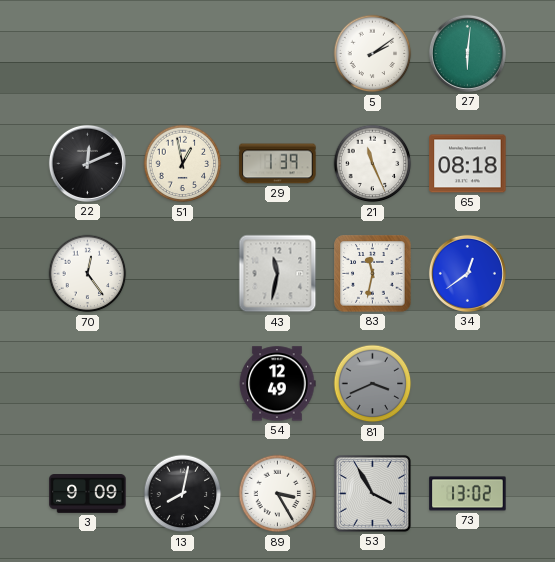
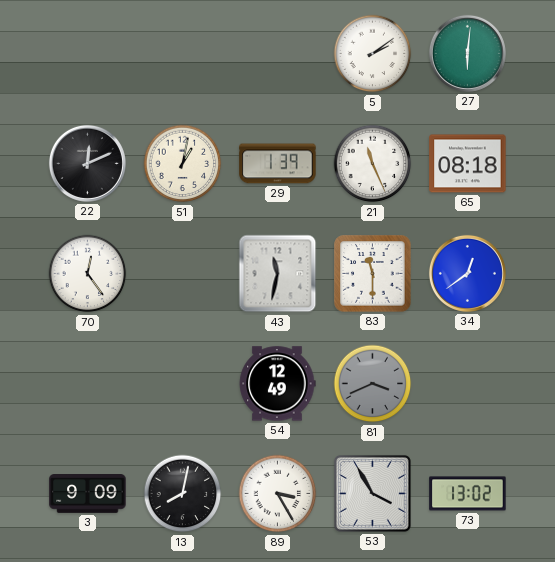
51: 12:58 -> 1:02
83: 11:32 -> 11:30
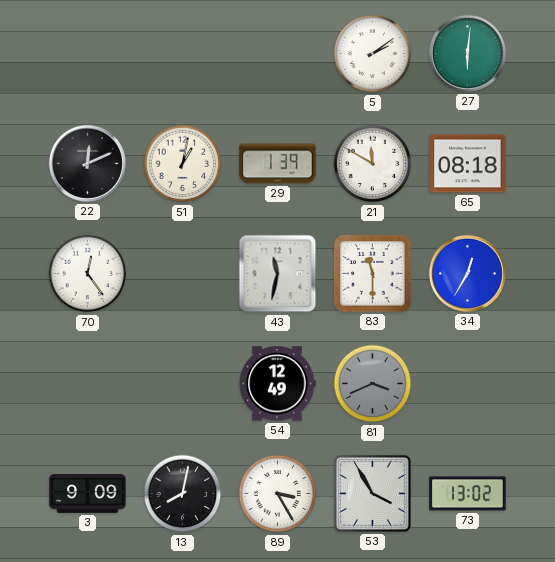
21: 11:26 -> 11:50
34: 12:39 -> 12:35
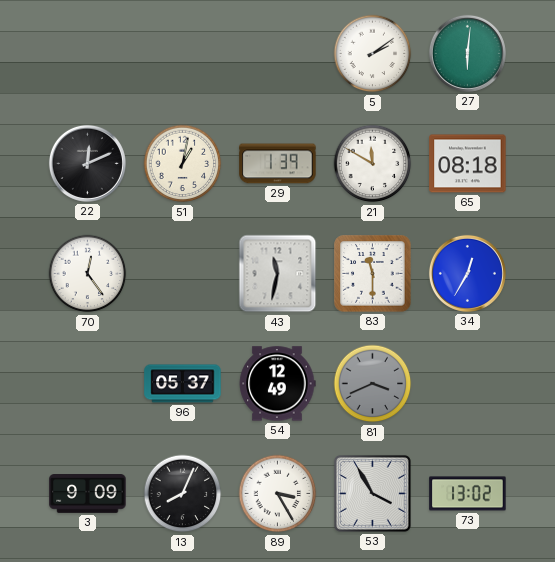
96: none -> 05:37
13: 8:02 -> 8:04
